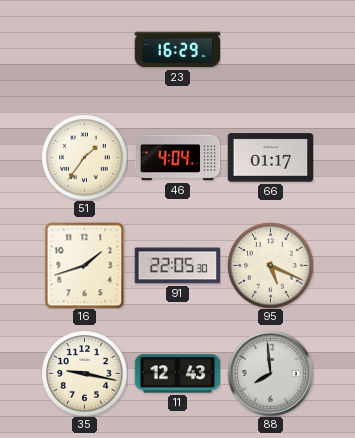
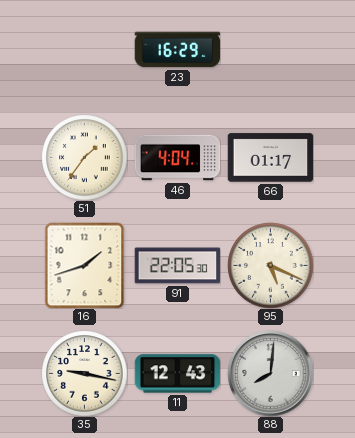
88: 7:59 -> 8:01
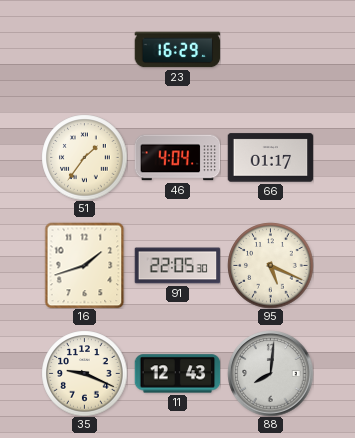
35: 9:17 -> 9:19
